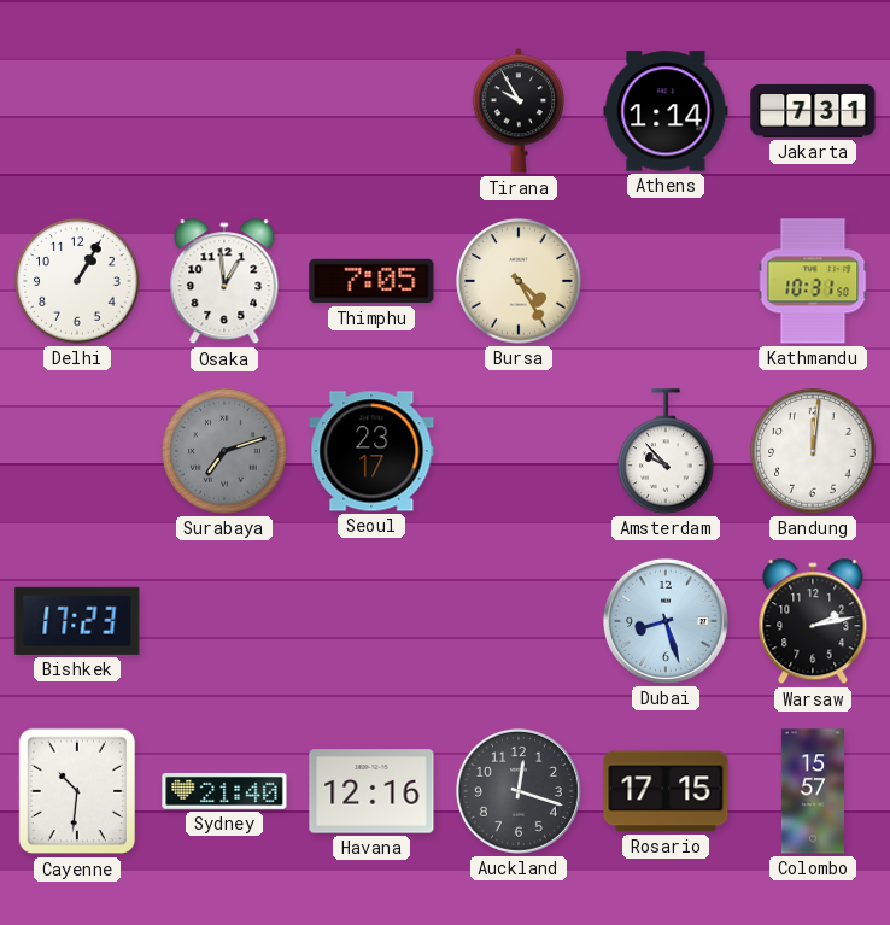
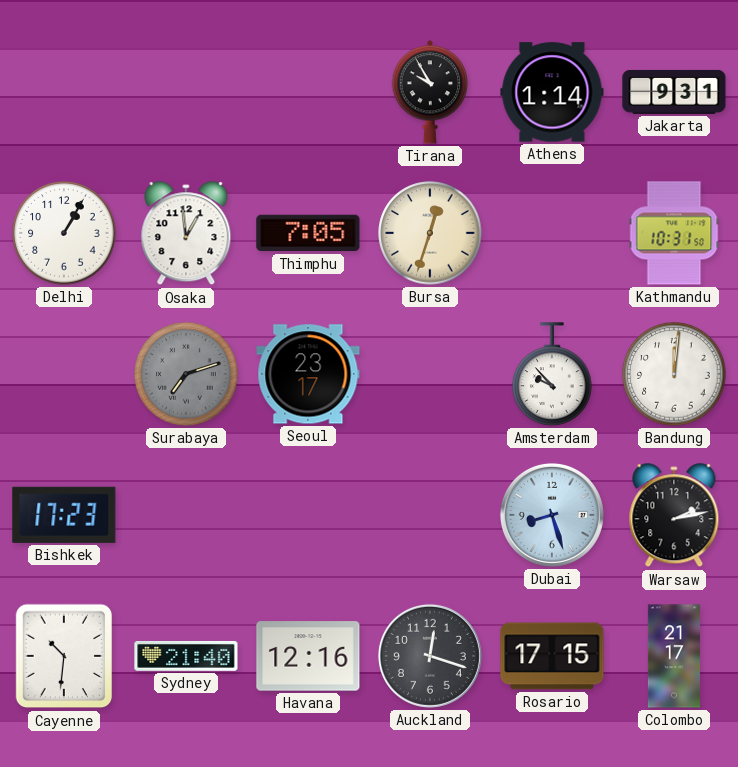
Jakarta: 7:31 -> 9:31
Bursa: 4:25 -> 12:33
Colombo: 15:57 -> 21:17
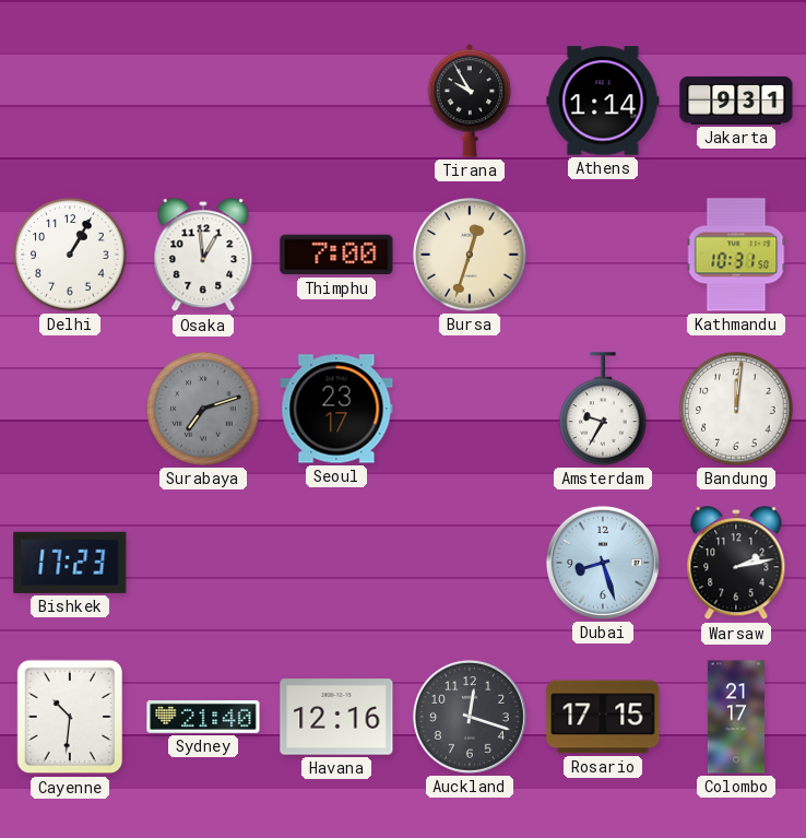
Thimphu: 7:05 -> 7:00
Amsterdam: 9:53 -> 9:35
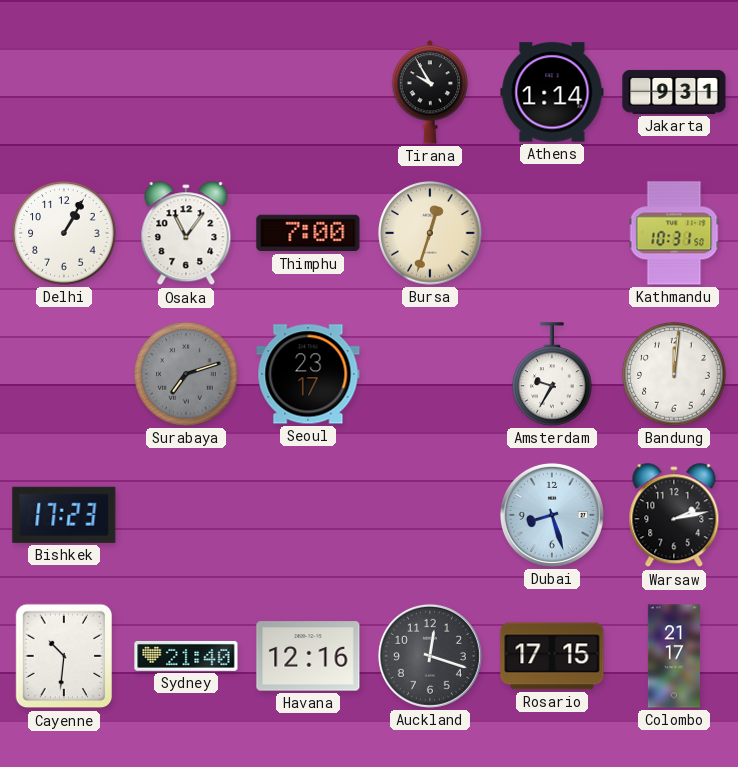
Osaka: 12:59 -> 11:06
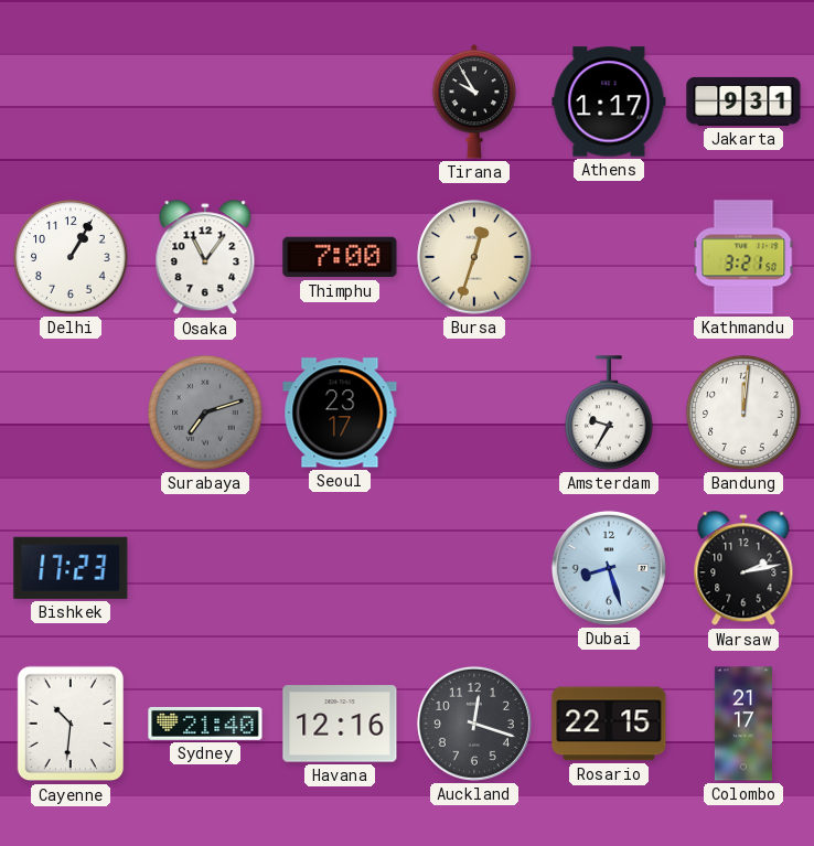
Athens: 1:14 -> 1:17
Kathmandu: 10:31 -> 3:21
Rosario: 17:15 -> 22:15
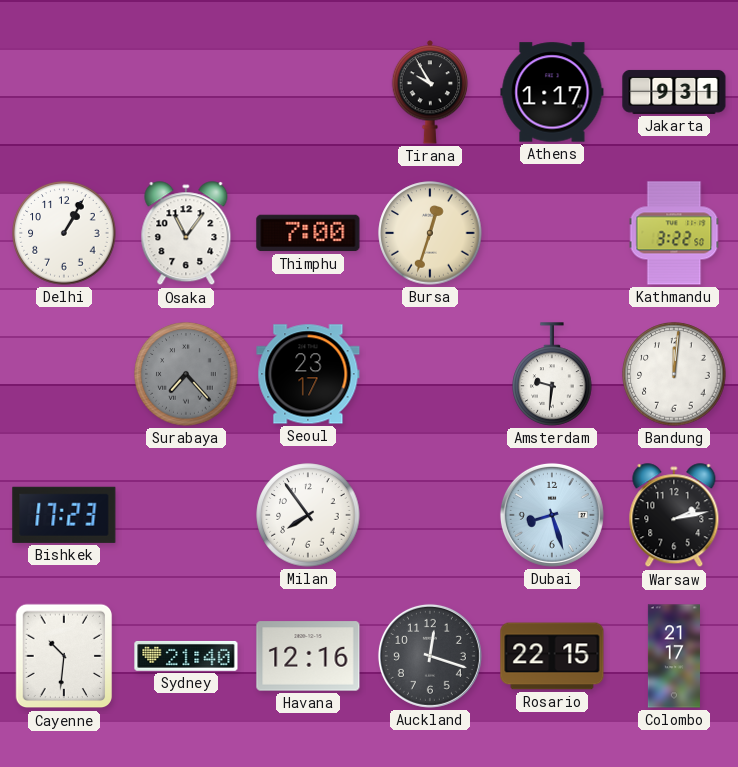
Kathmandu: 3:21 -> 3:22
Surabaya: 7:12 -> 7:23
Amsterdam: 9:35 -> 9:31
Milan: none -> 7:54
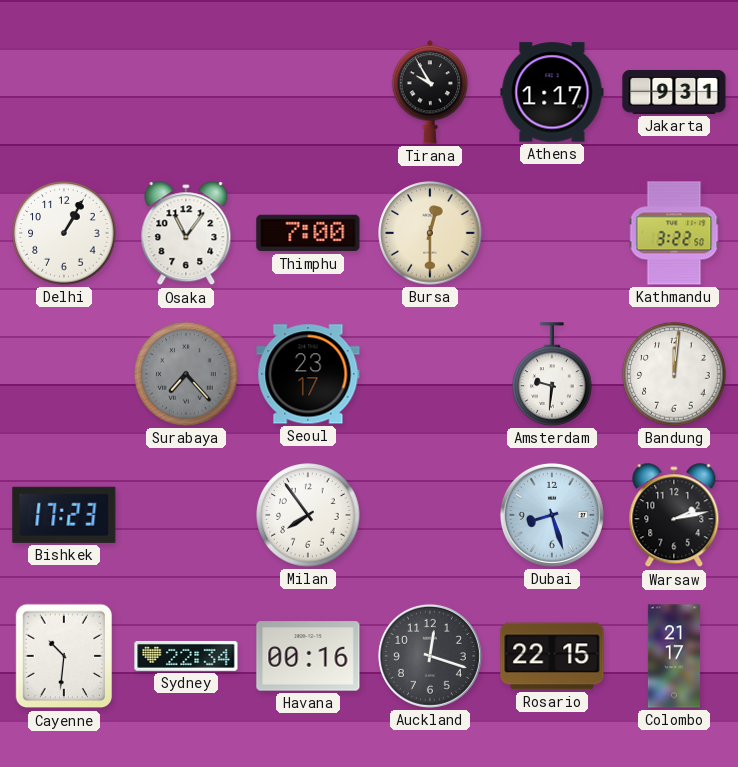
Bursa: 12:33 -> 12:30
Sydney: 21:40 -> 22:34
Havana: 12:16 -> 00:16
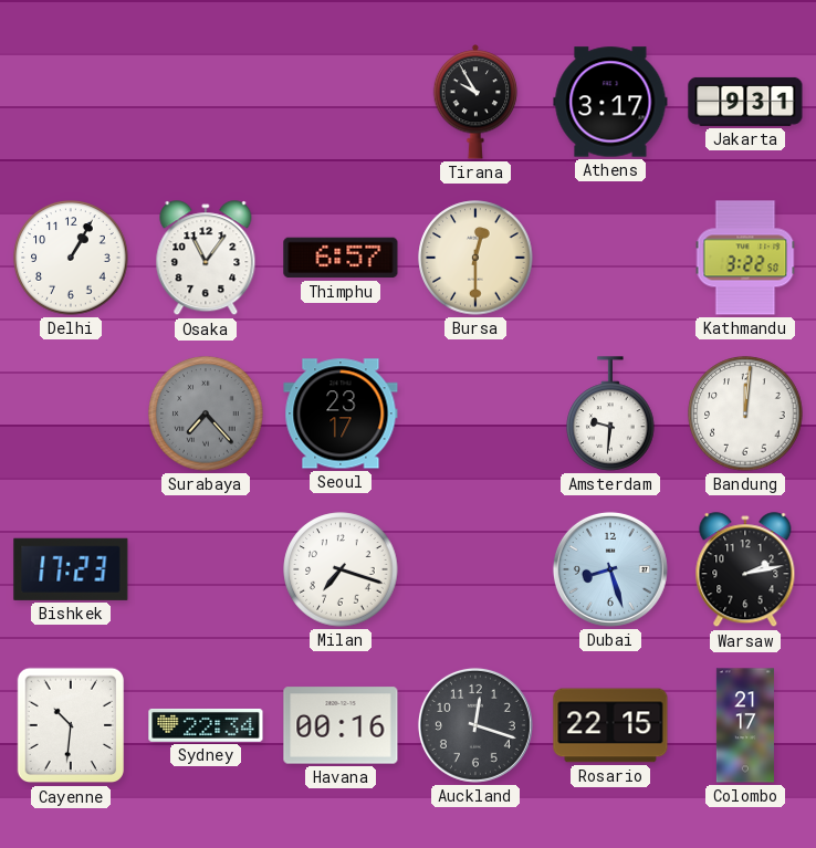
Athens: 1:17 -> 3:17
Thimphu: 7:00 -> 6:57
Milan: 7:54 -> 7:18
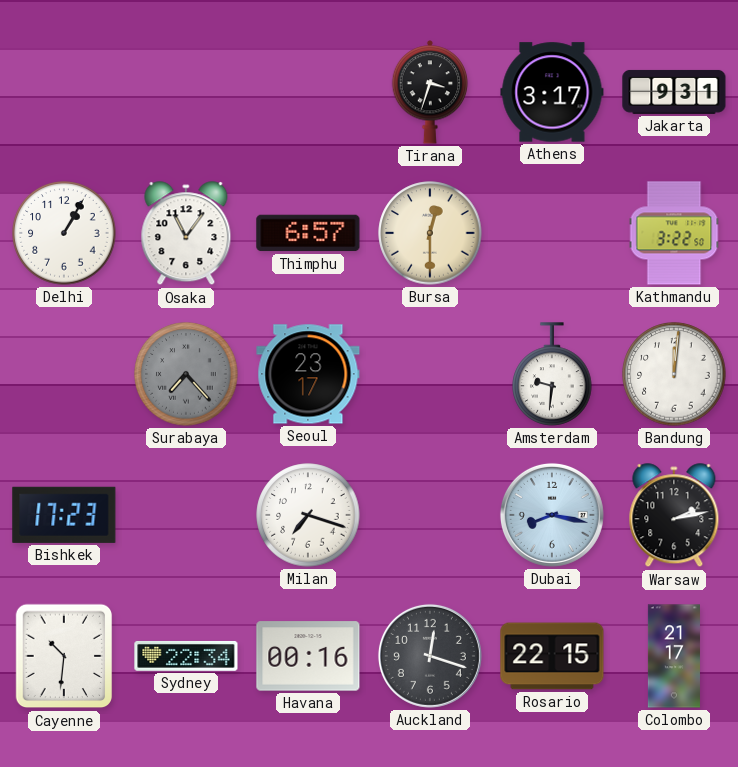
Tirana: 9:55 -> 3:33
Dubai: 8:27 -> 8:17
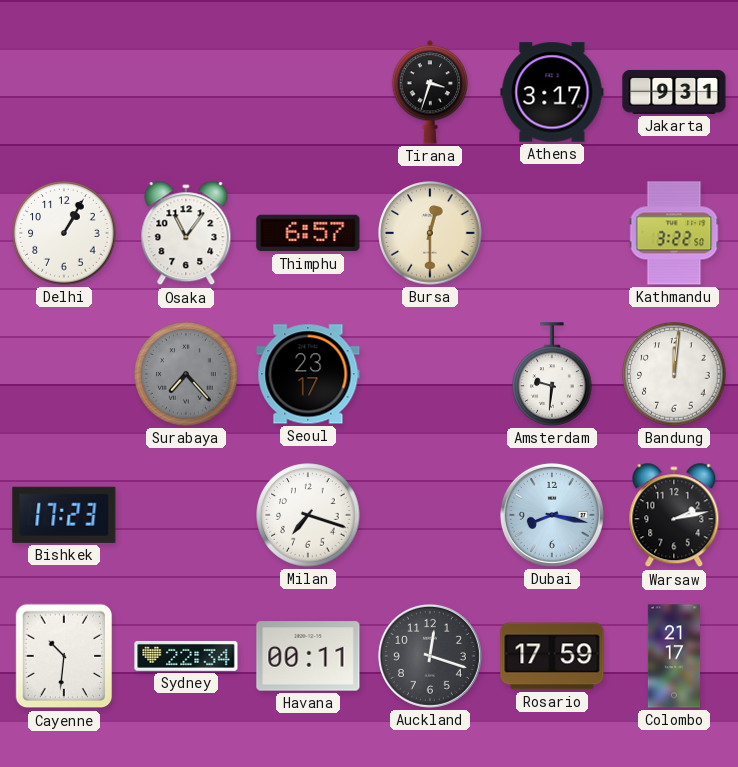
Havana: 00:16 -> 00:11
Rosario: 22:15 -> 17:59
